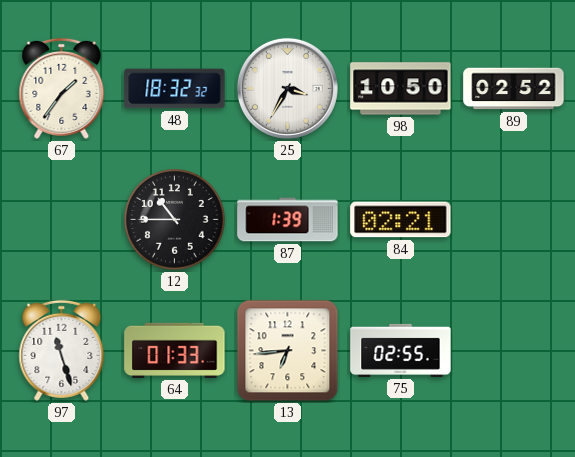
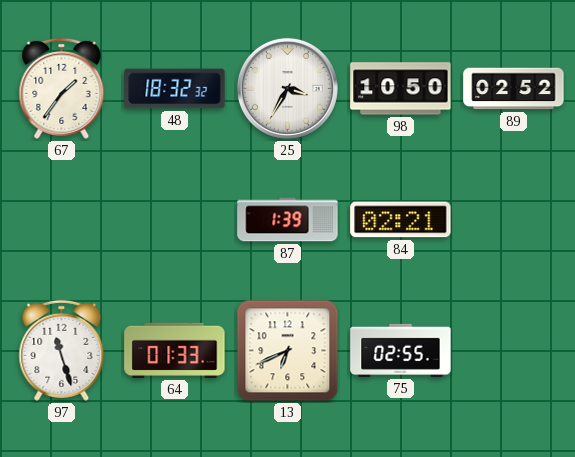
12: 10:45 -> none
13: 6:44 -> 6:41
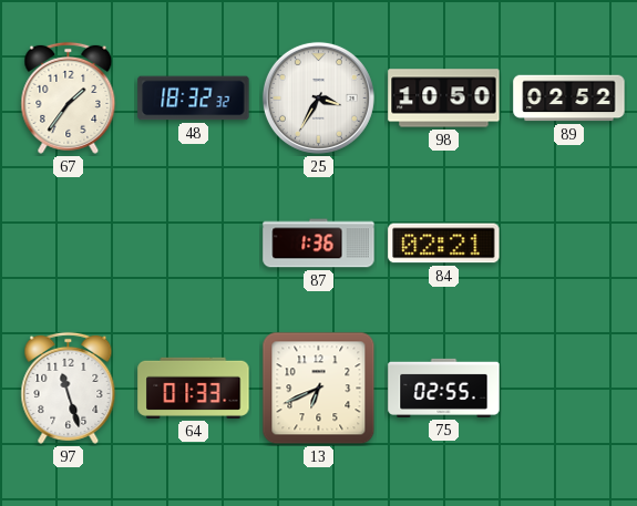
87: 1:39 -> 1:36
